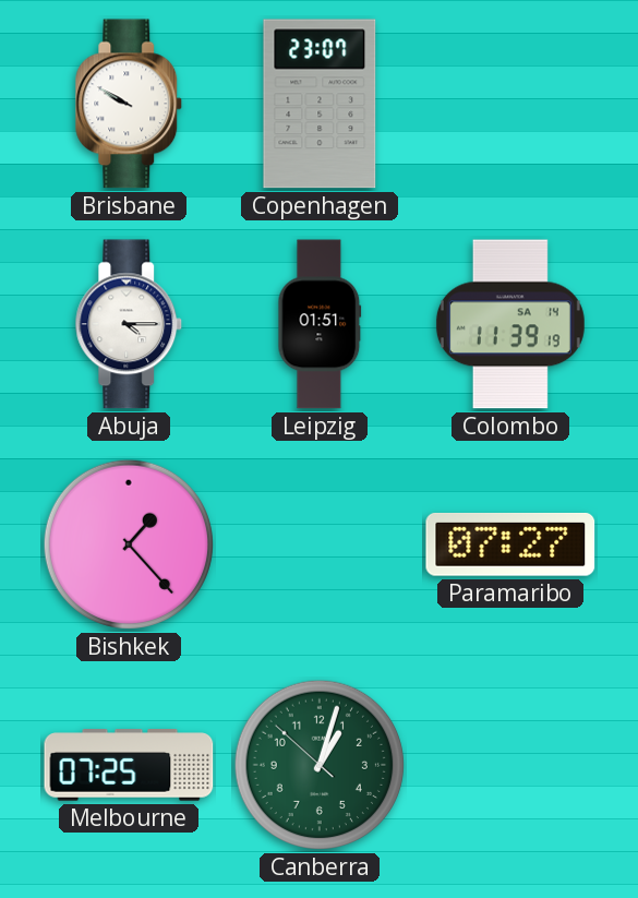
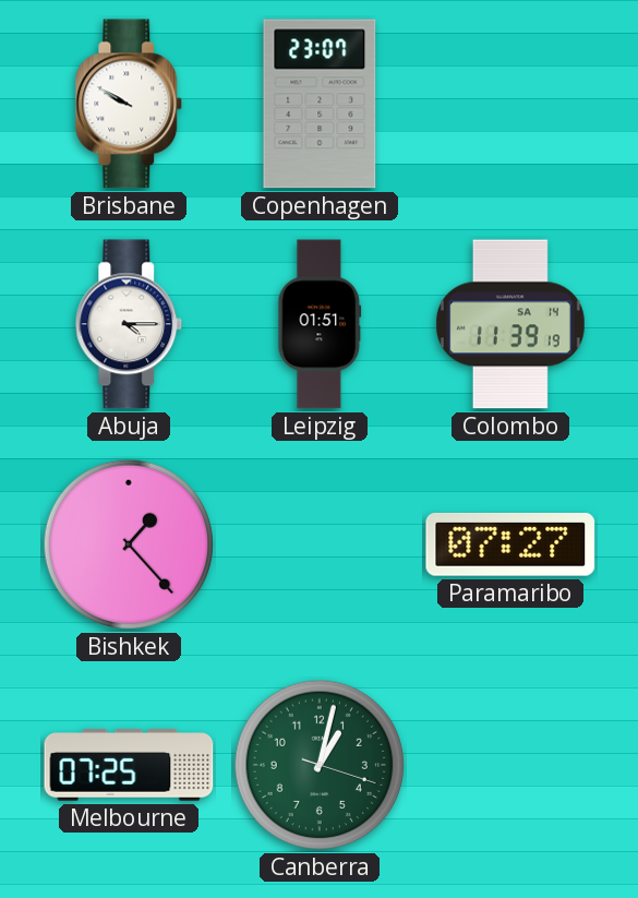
Canberra: 1:02:52 -> 1:02:18
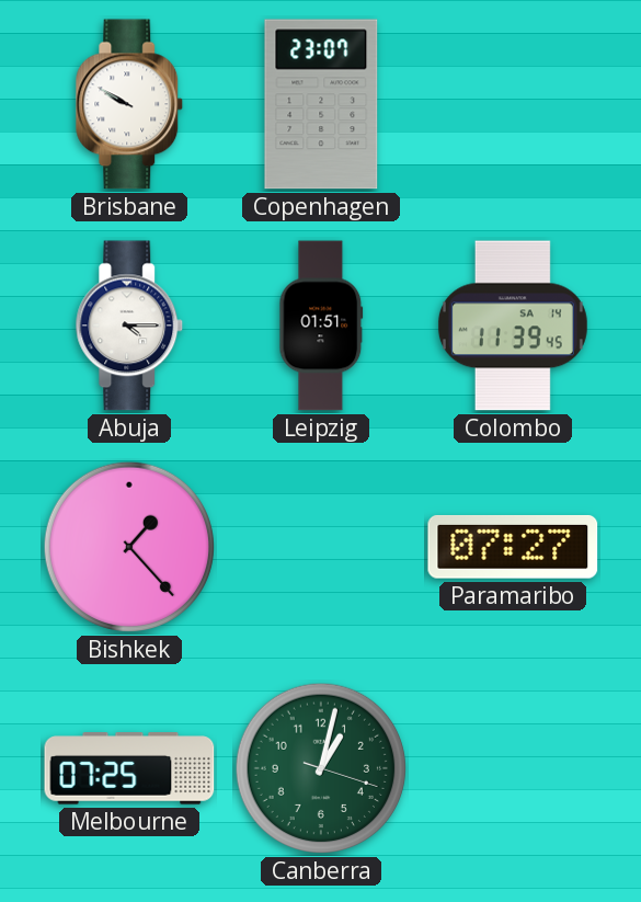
Colombo: 11:39:19 -> 11:39:45
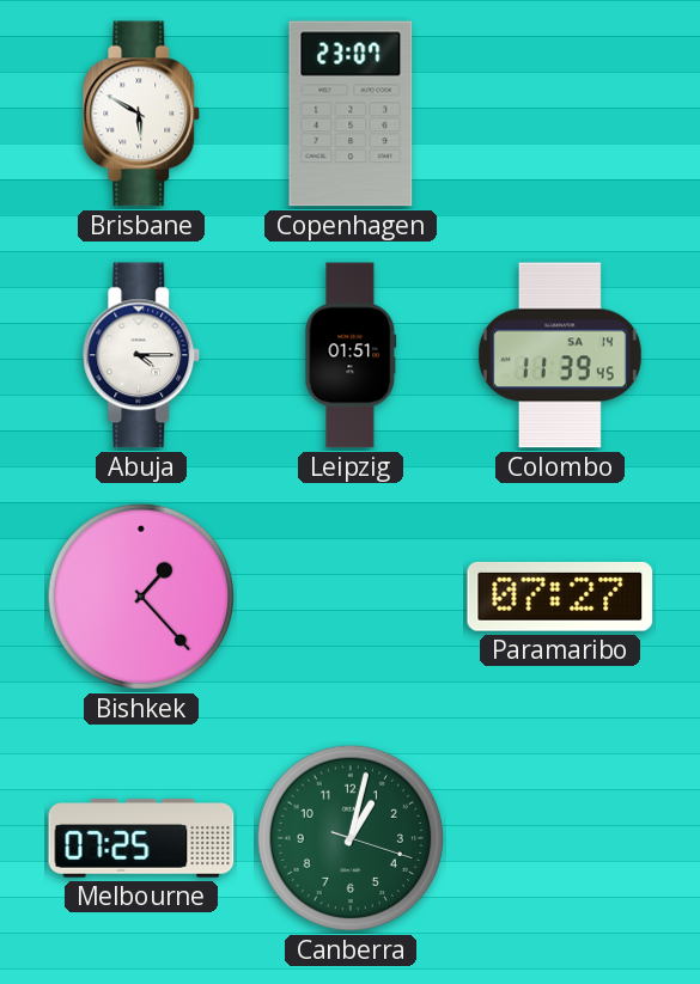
Brisbane: 9:50 -> 5:50
